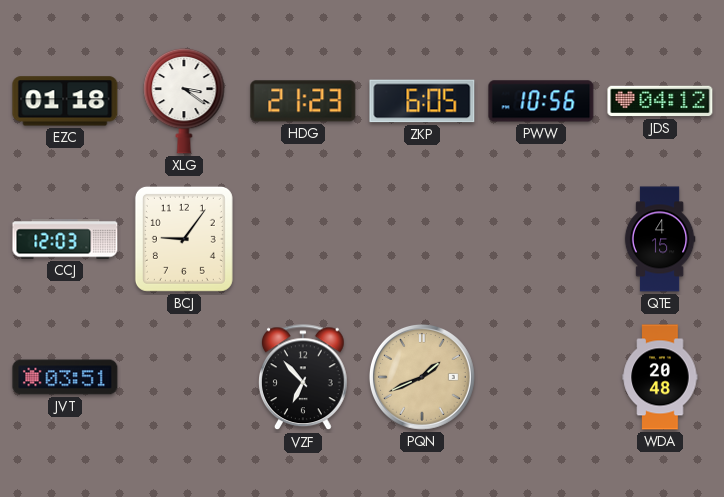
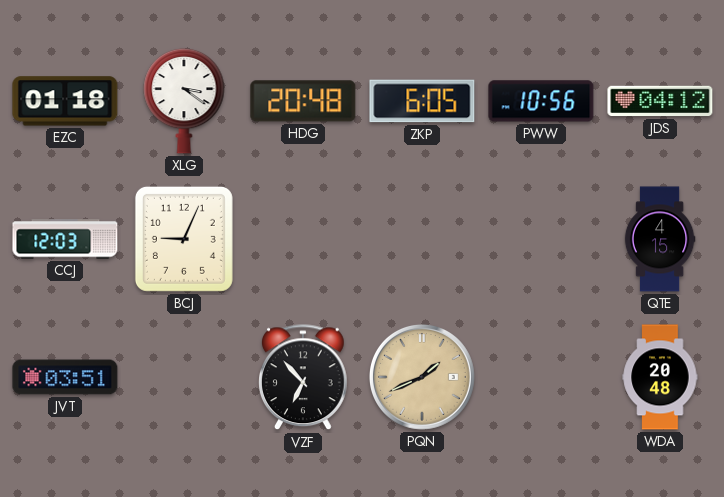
HDG: 21:23 -> 20:48
BCJ: 9:06 -> 9:04
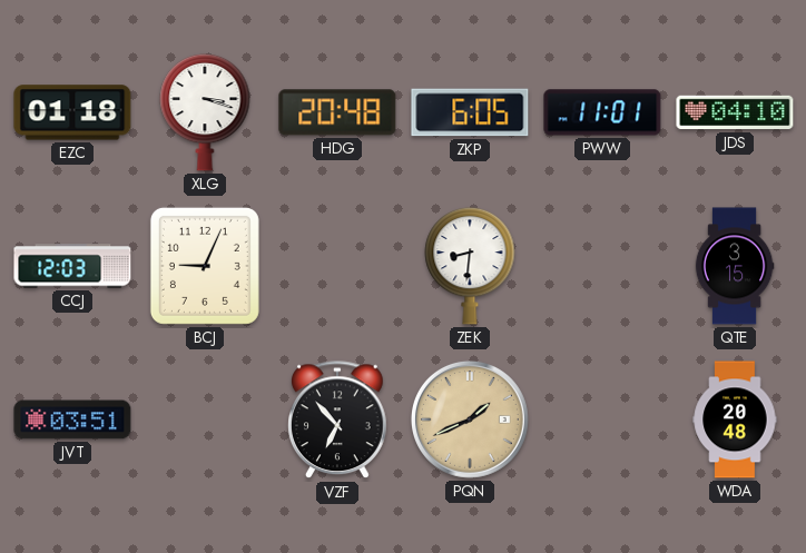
XLG: 3:21 -> 3:18
PWW: 10:56 -> 11:01
JDS: 04:12 -> 04:10
ZEK: none -> 8:31
QTE: 4:15 -> 3:15
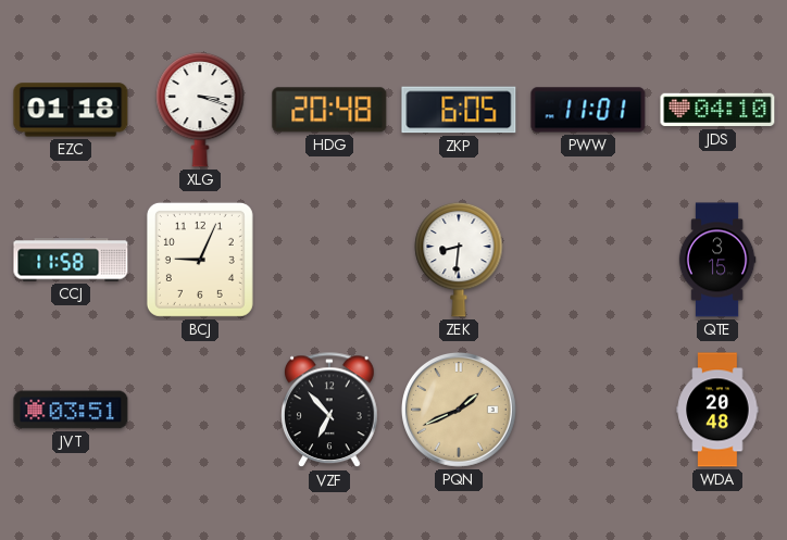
CCJ: 12:03 -> 11:58
